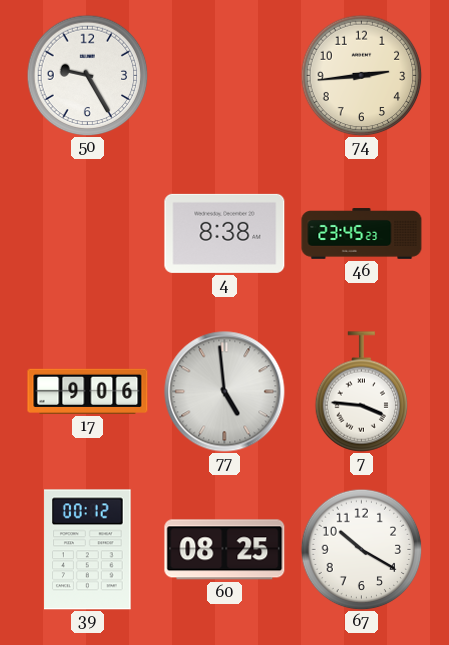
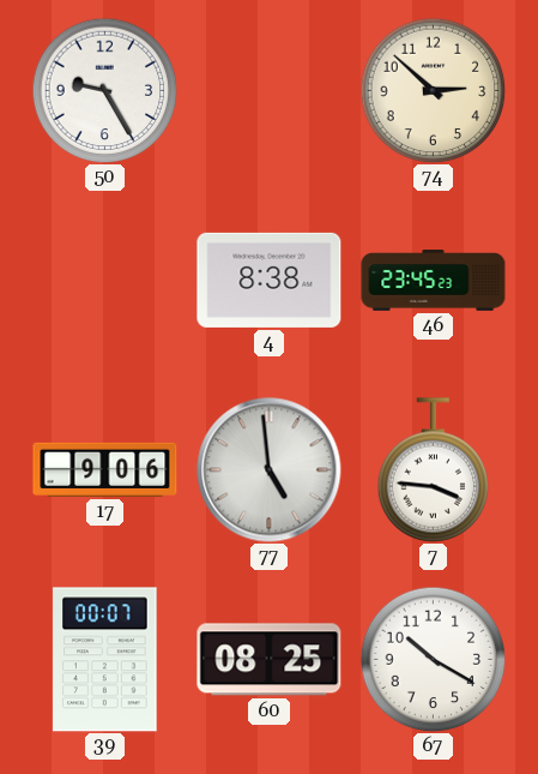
74: 2:44 -> 2:52
39: 00:12 -> 00:07
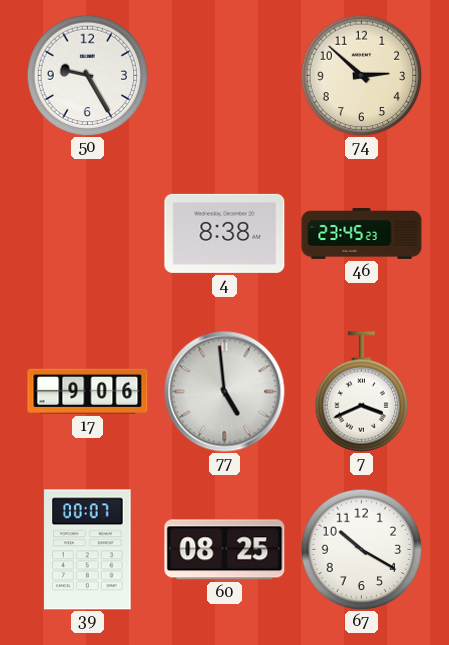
7: 3:46 -> 3:41
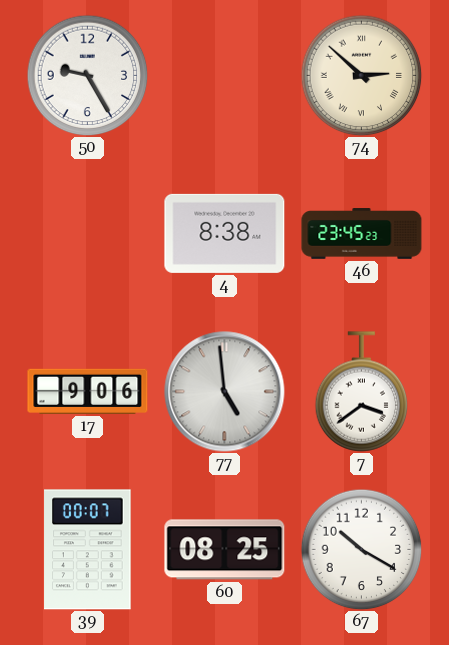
74 numerals: Arabic -> Roman
7: 3:41 -> 3:39
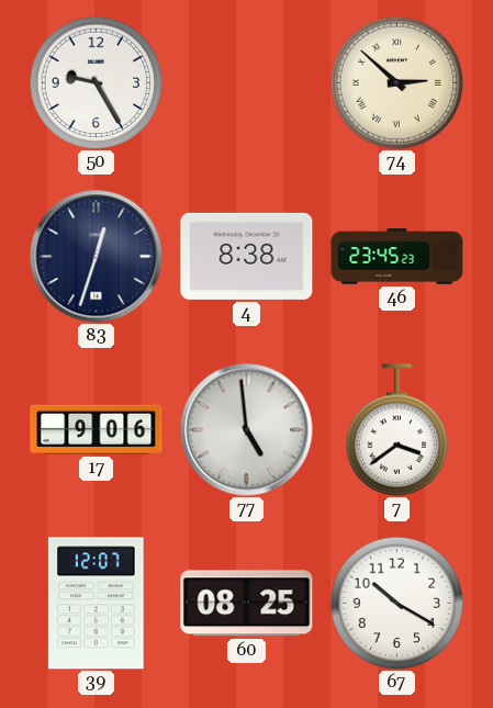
83: none -> 12:33
39: 00:07 -> 12:07
